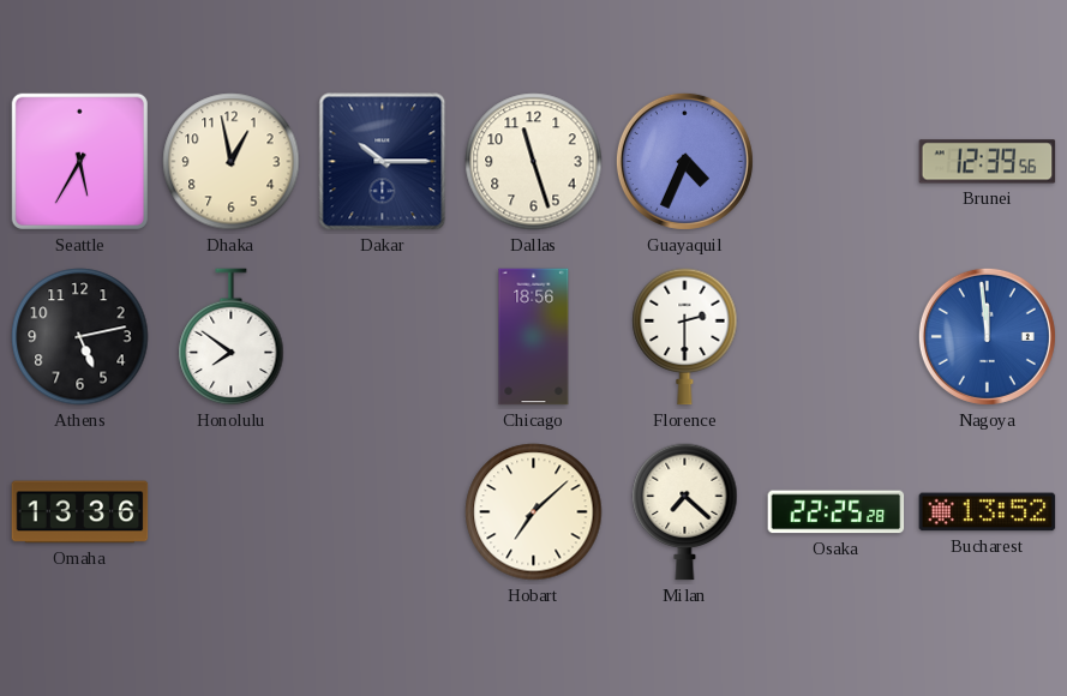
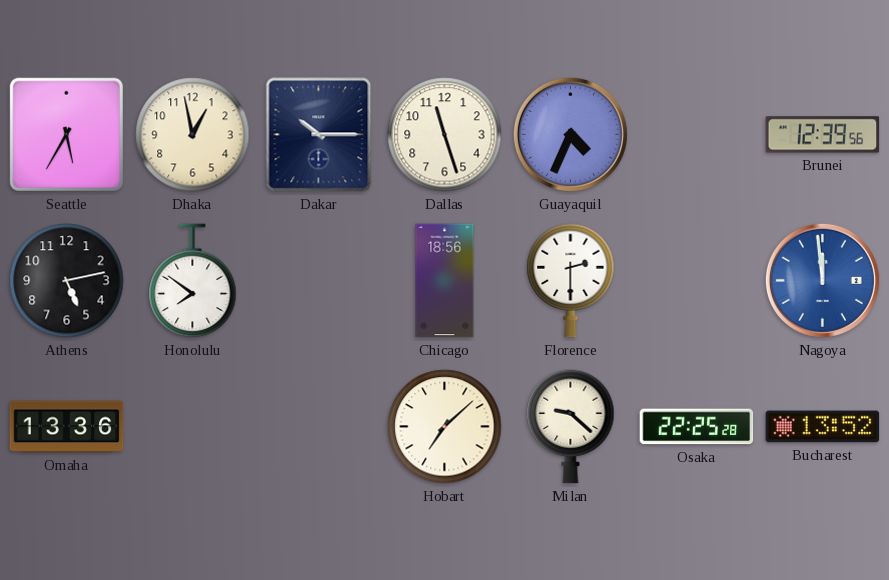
Milan: 7:22 -> 9:22
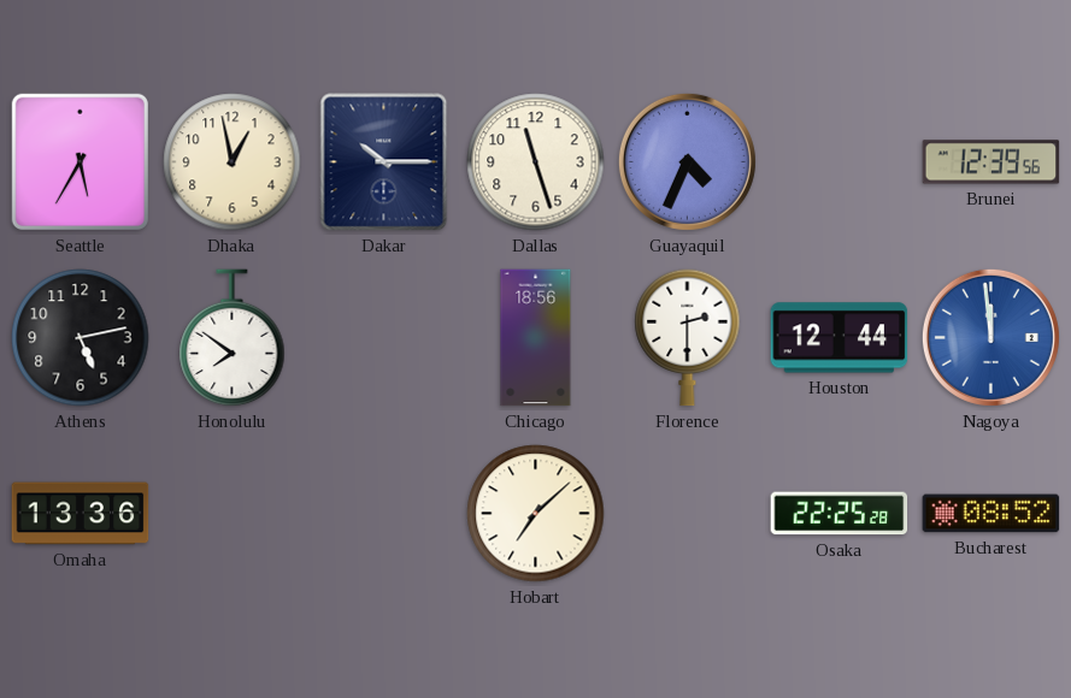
Houston: none -> 12:44
Milan: 9:22 -> none
Bucharest: 13:52 -> 08:52
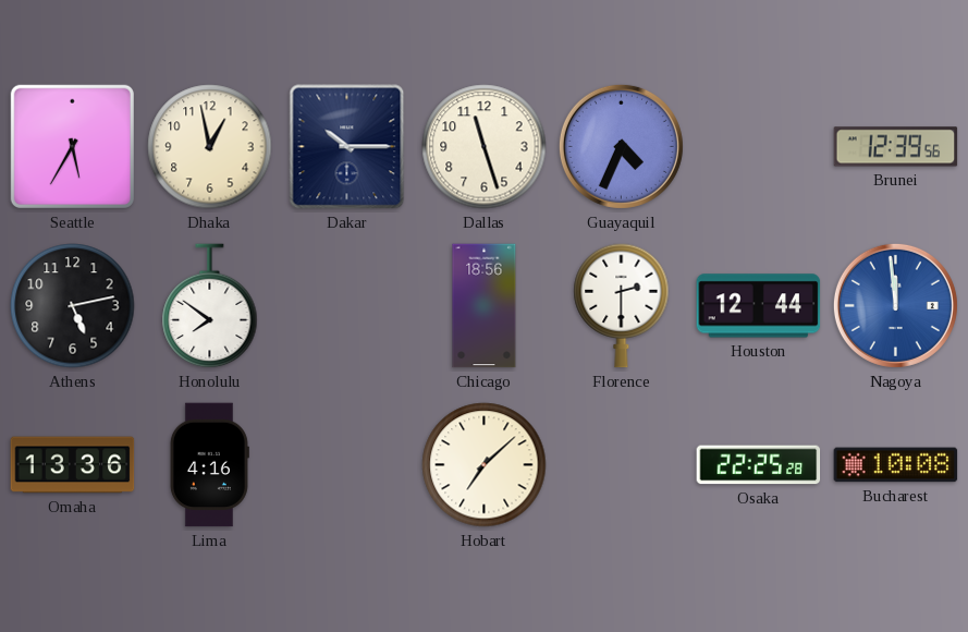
Lima: none -> 4:16
Bucharest: 08:52 -> 10:08
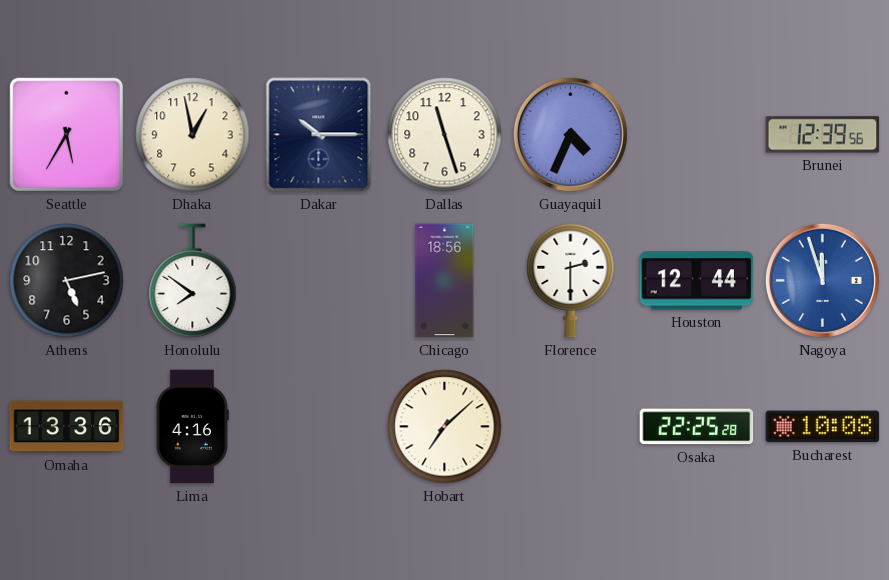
Nagoya: 11:59 -> 11:57
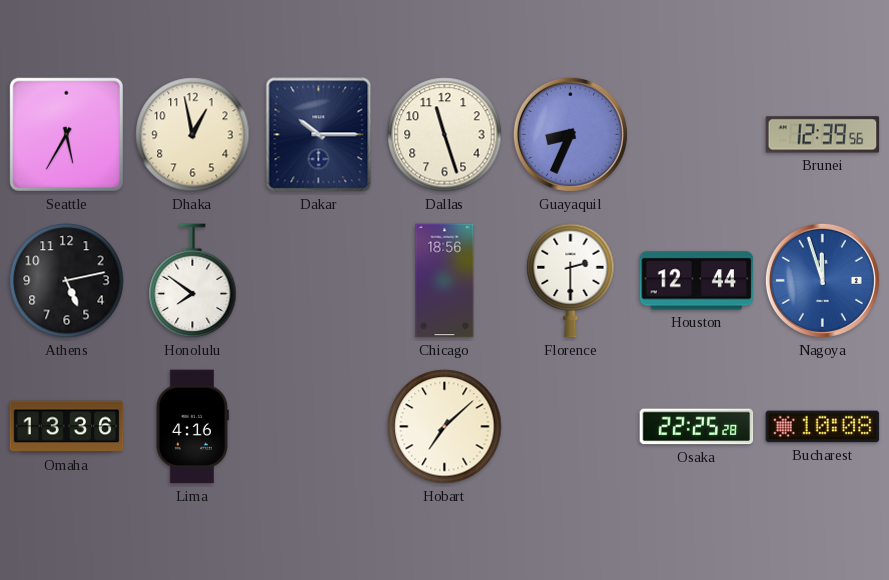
Guayaquil: 4:34 -> 8:34
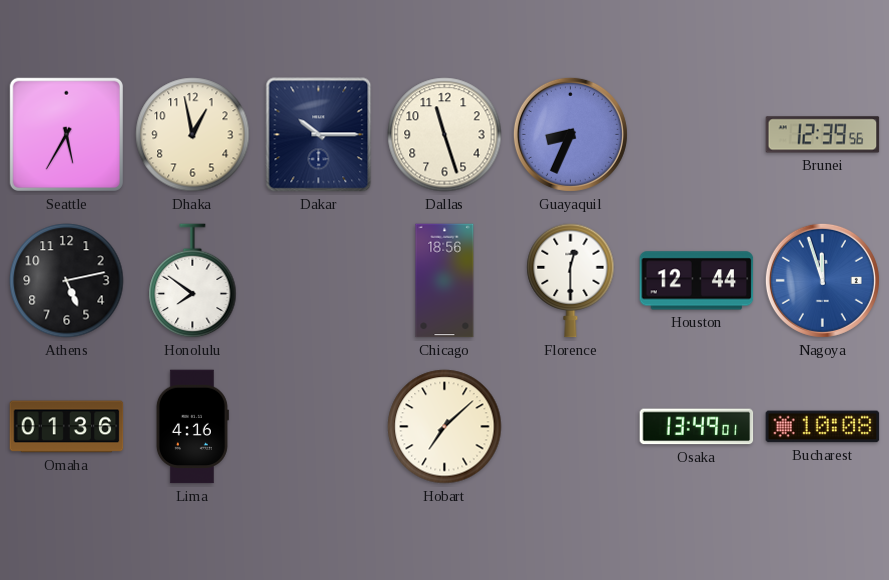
Florence: 2:30 -> 12:30
Omaha: 13:36 -> 01:36
Osaka: 22:25 -> 13:49
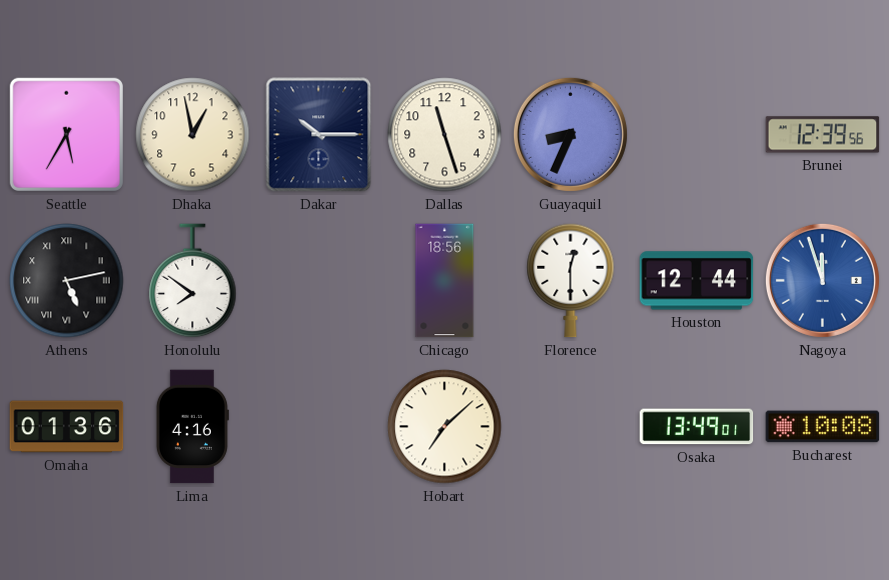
Athens numerals: Arabic -> Roman
